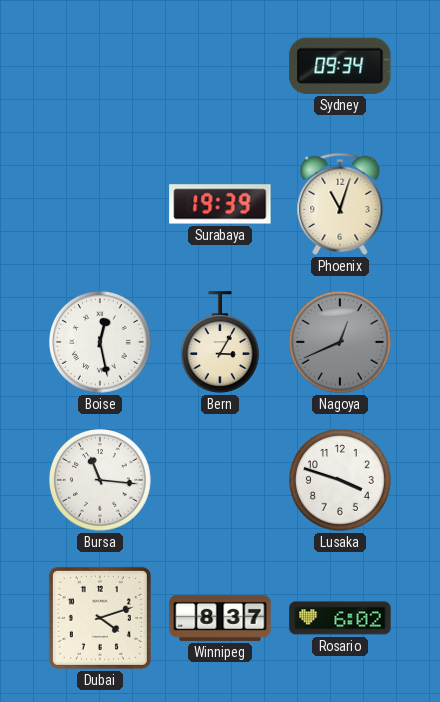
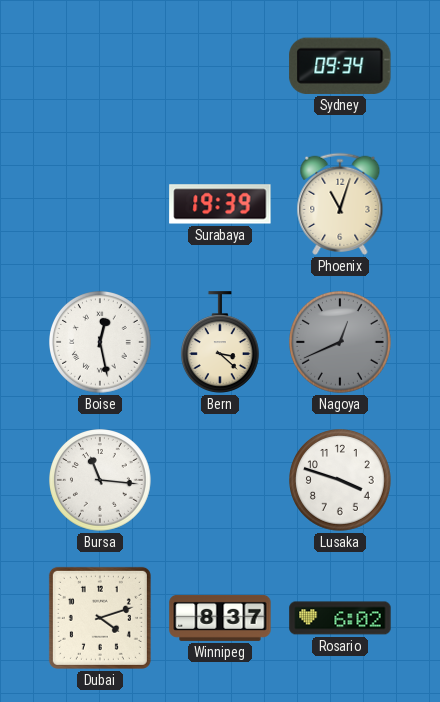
Bern: 3:05 -> 3:22
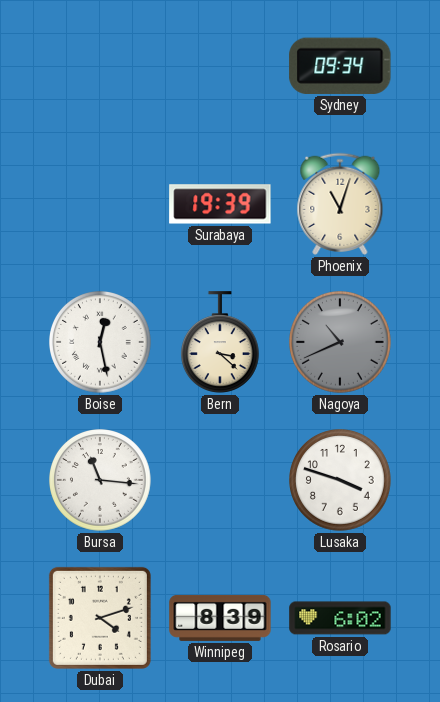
Nagoya: 12:41 -> 10:41
Winnipeg: 8:37 -> 8:39
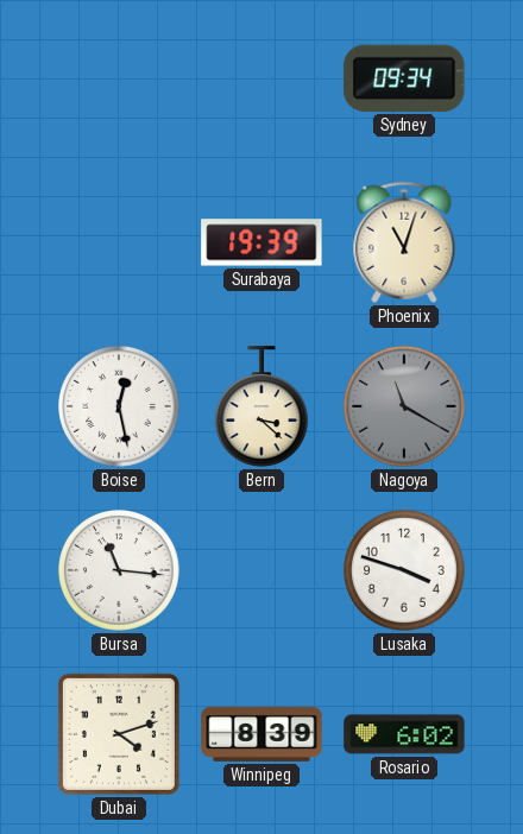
Nagoya: 10:41 -> 11:20
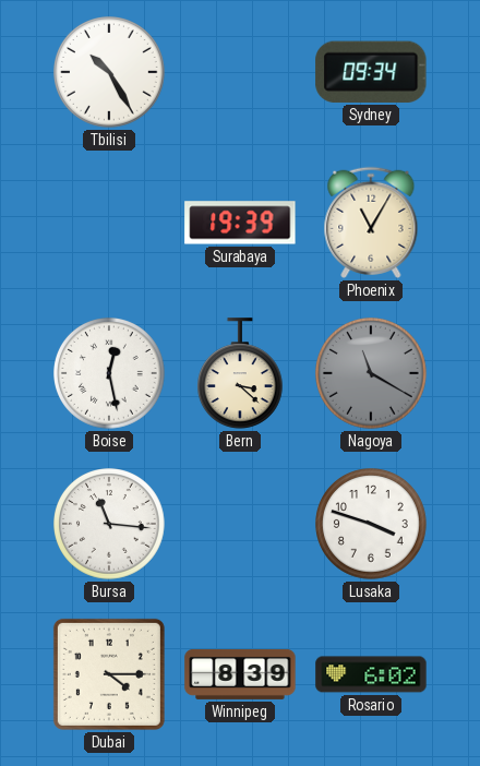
Tbilisi: none -> 10:25
Phoenix: 11:03 -> 11:05
Dubai: 4:12 -> 4:15
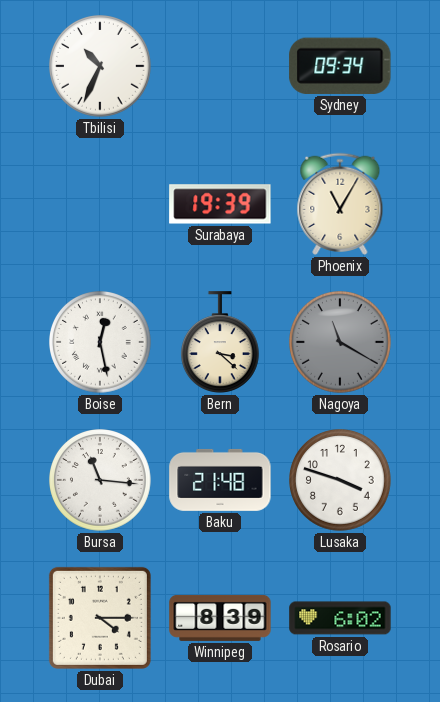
Tbilisi: 10:25 -> 10:34
Baku: none -> 21:48
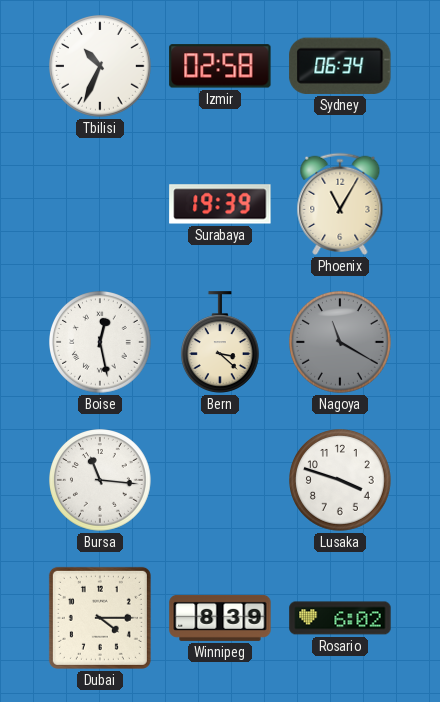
Izmir: none -> 02:58
Sydney: 09:34 -> 06:34
Baku: 21:48 -> none
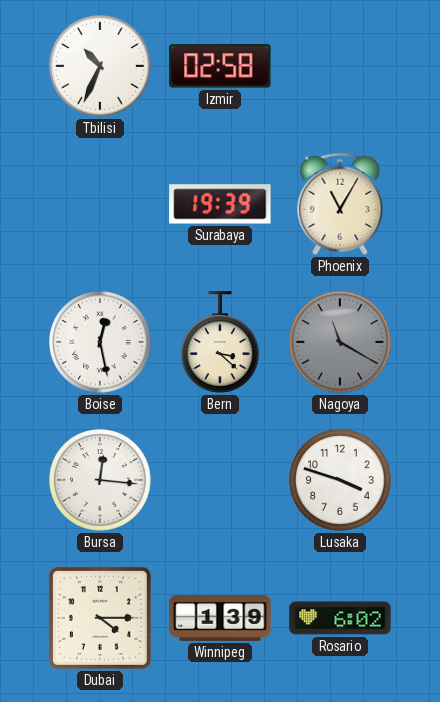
Sydney: 06:34 -> none
Bursa: 11:16 -> 12:16
Winnipeg: 8:39 -> 1:39
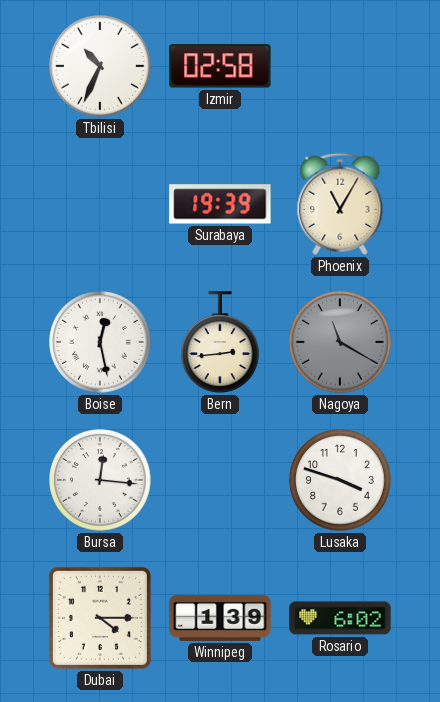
Bern: 3:22 -> 2:44
